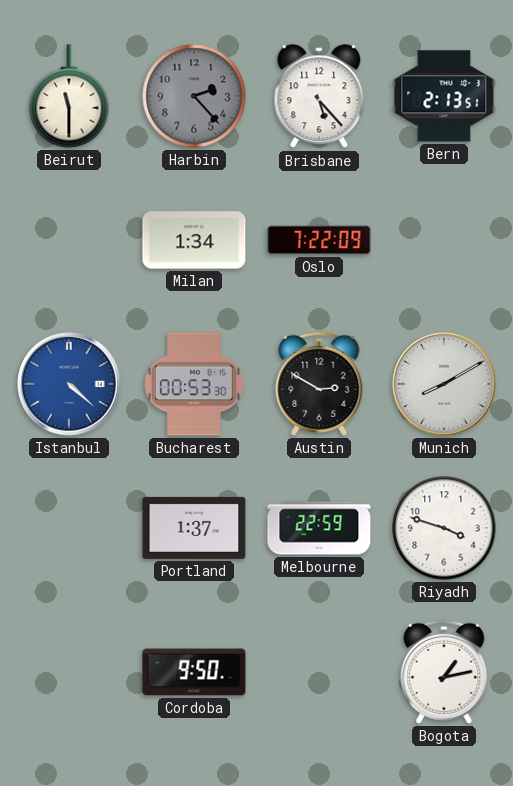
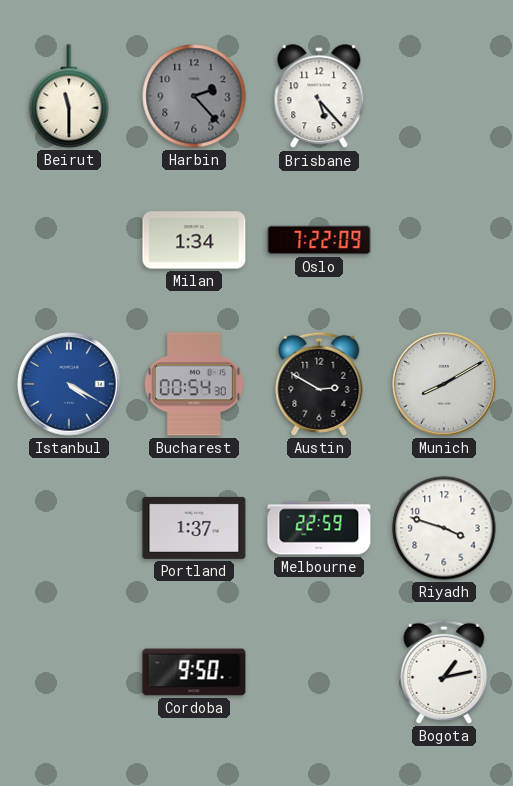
Bern: 2:13 -> none
Istanbul: 4:22 -> 4:20
Bucharest: 00:53 -> 00:54
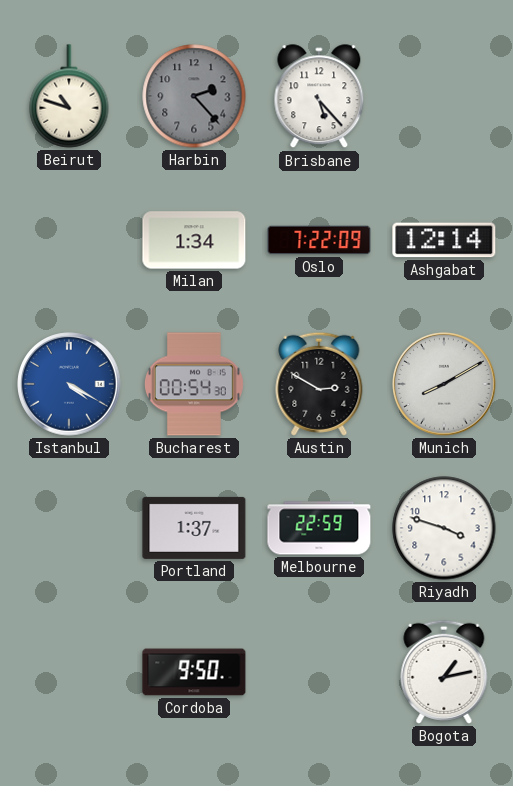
Beirut: 11:30 -> 10:48
Ashgabat: none -> 12:14
